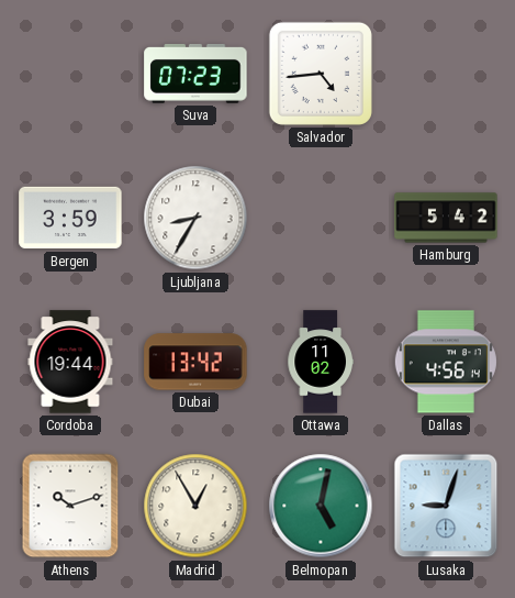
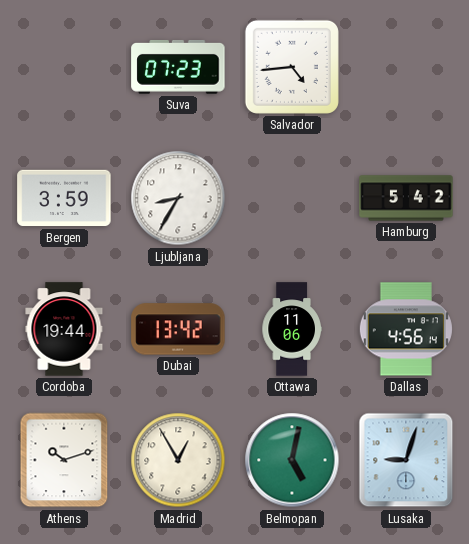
Ottawa: 11:02 -> 11:06
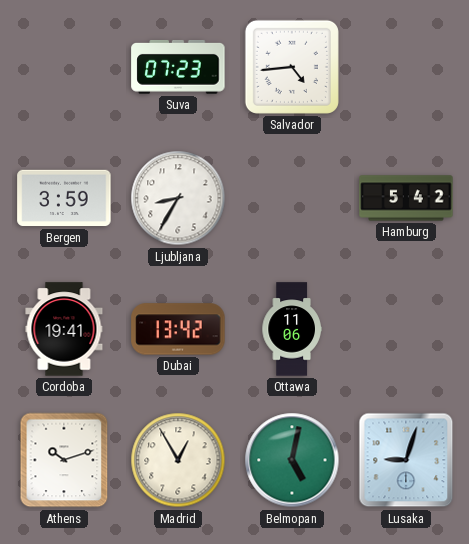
Cordoba: 19:44 -> 19:41
Dallas: 4:56 -> none
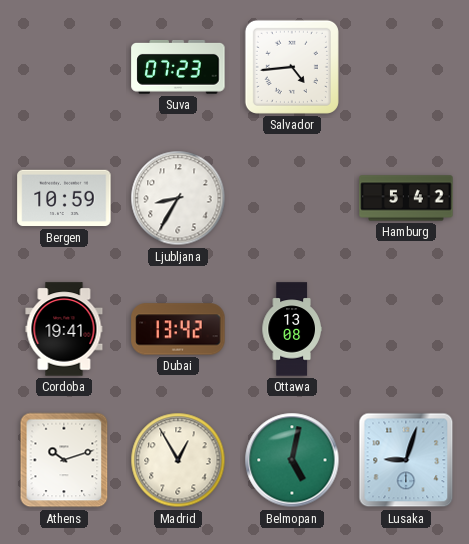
Bergen: 3:59 -> 10:59
Ottawa: 11:06 -> 13:08
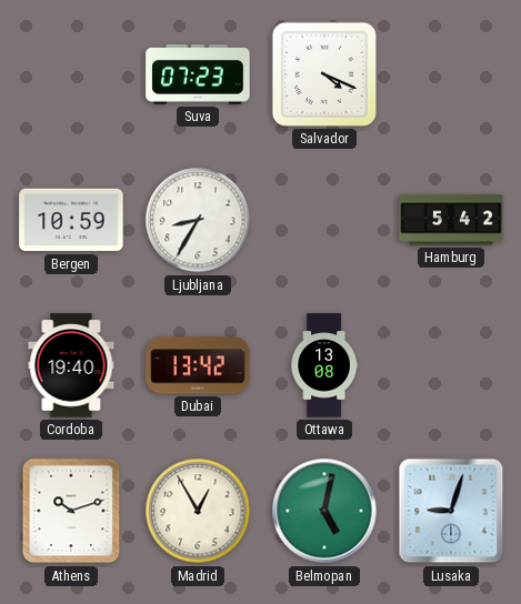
Salvador: 4:44 -> 4:19
Cordoba: 19:41 -> 19:40
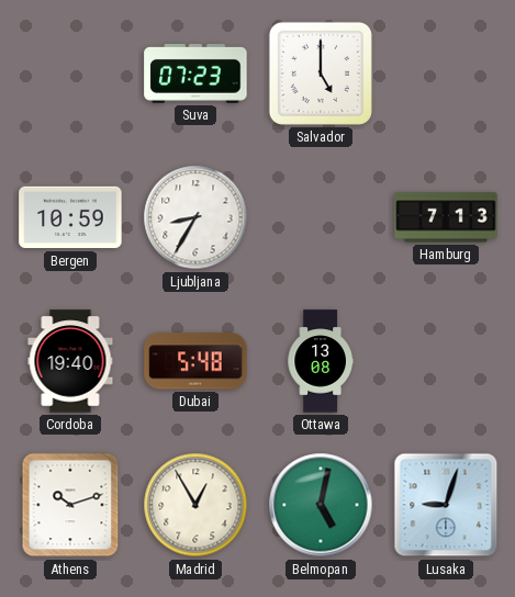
Salvador: 4:19 -> 5:00
Hamburg: 5:42 -> 7:13
Dubai: 13:42 -> 5:48
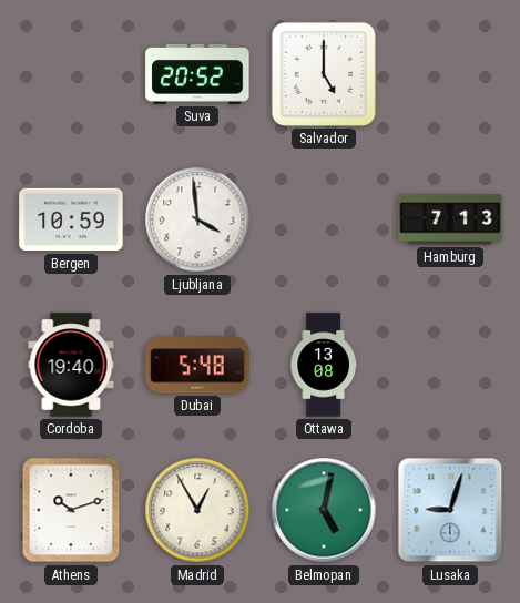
Suva: 07:23 -> 20:52
Ljubljana: 8:35 -> 3:59
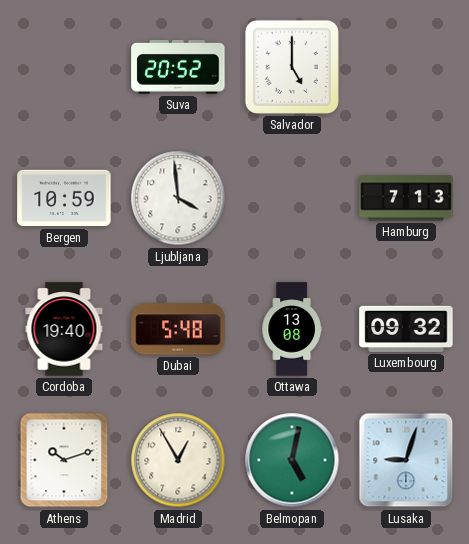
Luxembourg: none -> 09:32
